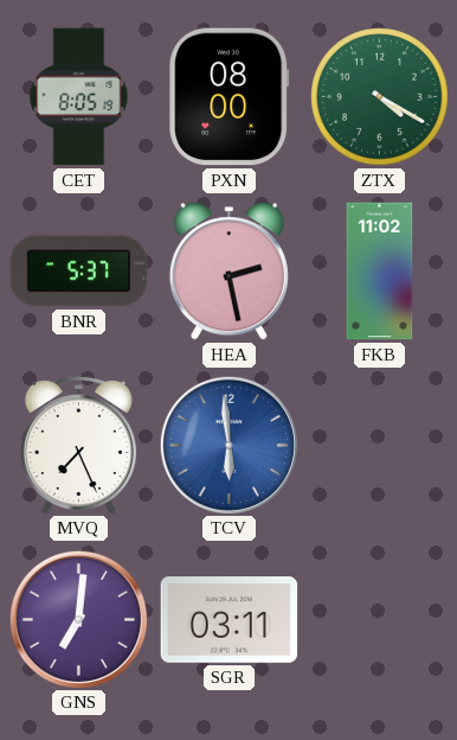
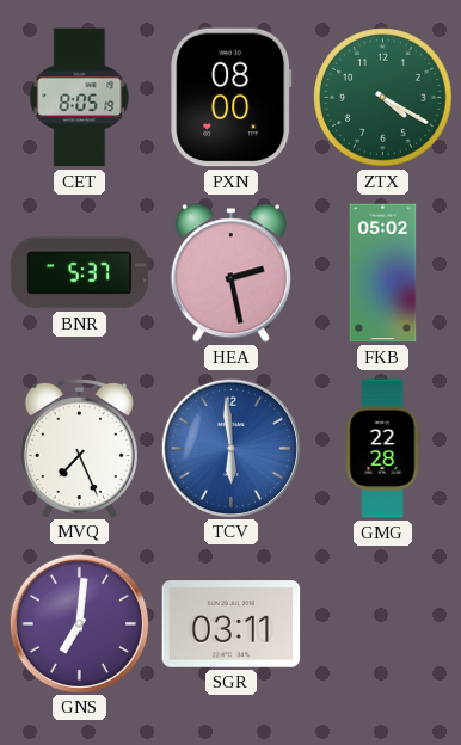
FKB: 11:02 -> 05:02
GMG: none -> 22:28
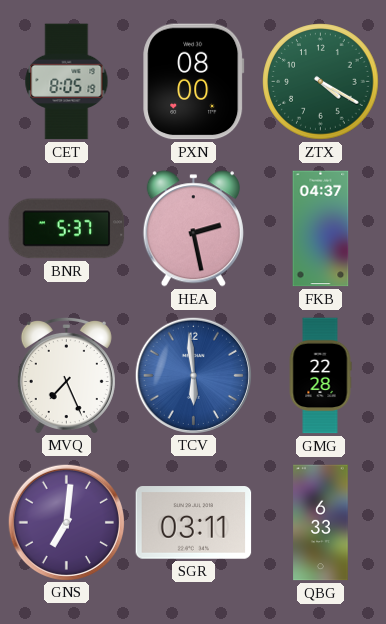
FKB: 05:02 -> 04:37
QBG: none -> 6:33
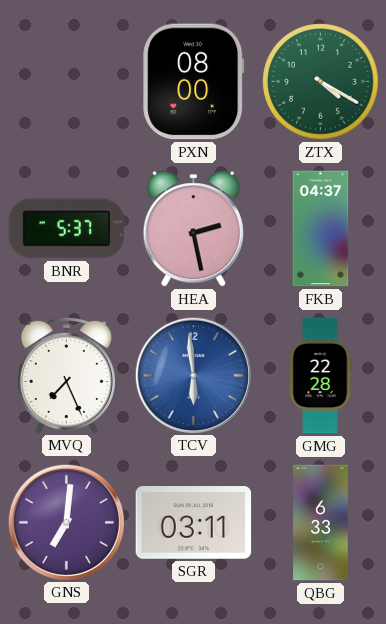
CET: 8:05 -> none
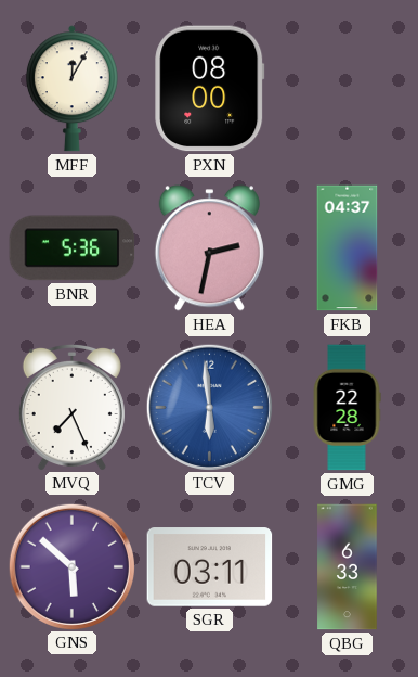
MFF: none -> 12:05
ZTX: 4:20 -> none
BNR: 5:37 -> 5:36
HEA: 2:28 -> 2:32
GNS: 7:01 -> 5:52
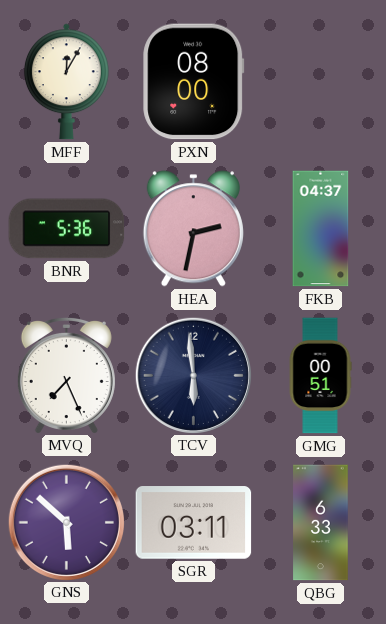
TCV dial: blue -> navy
GMG: 22:28 -> 00:51
